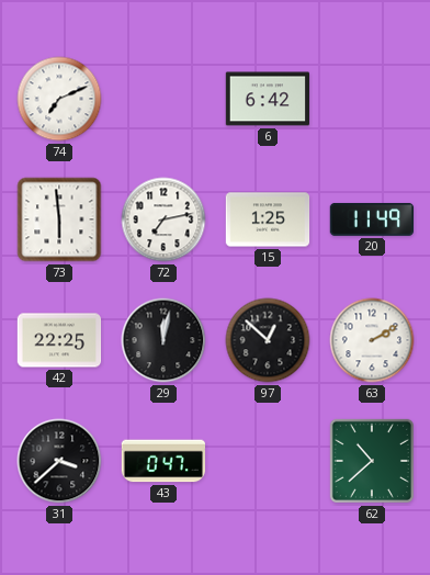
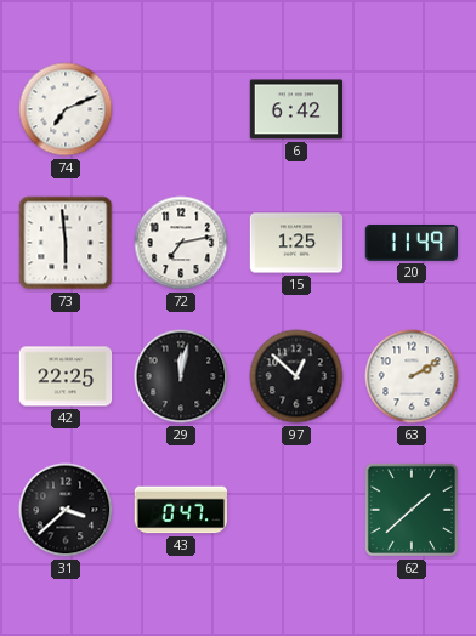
62: 10:38 -> 1:38
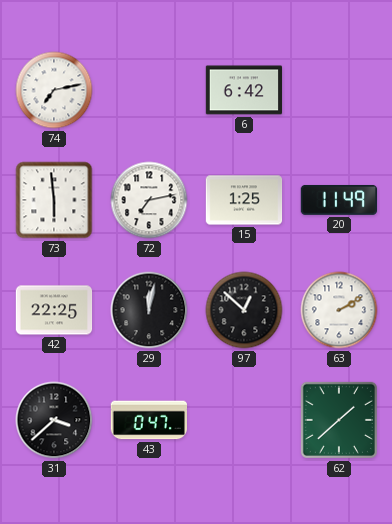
74: 7:11 -> 7:13
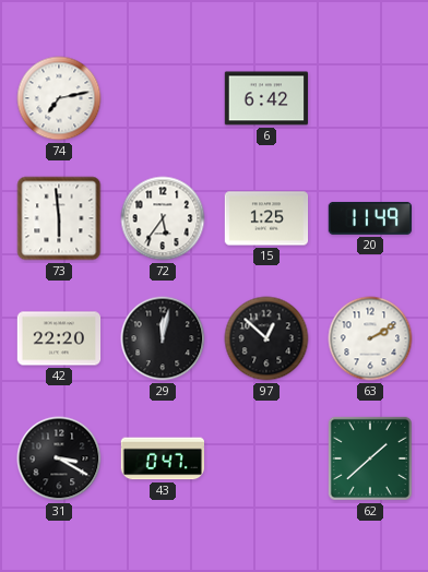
72: 7:13 -> 5:36
42: 22:25 -> 22:20
31: 3:38 -> 3:20
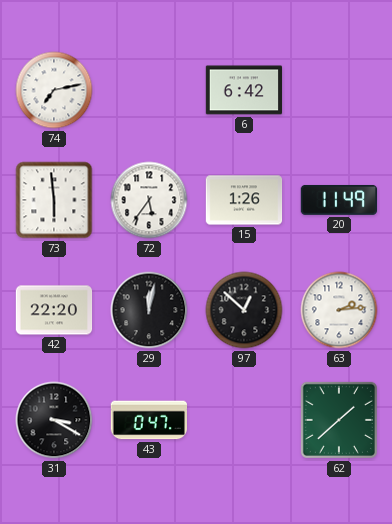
15: 1:25 -> 1:26
63: 2:10 -> 2:14
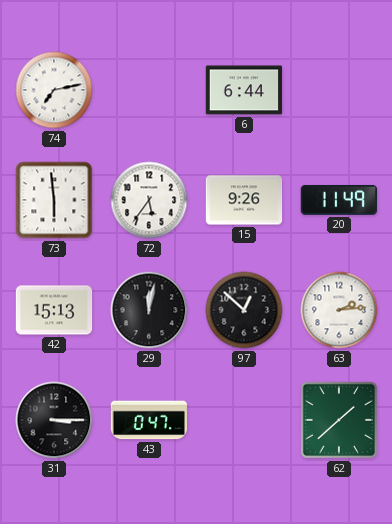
6: 6:42 -> 6:44
15: 1:26 -> 9:26
42: 22:20 -> 15:13
31: 3:20 -> 3:15
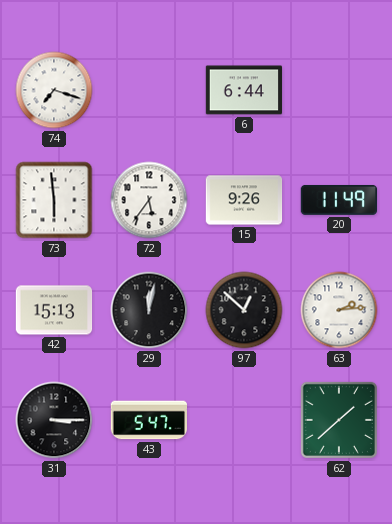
74: 7:13 -> 7:18
43: 0:47 -> 5:47
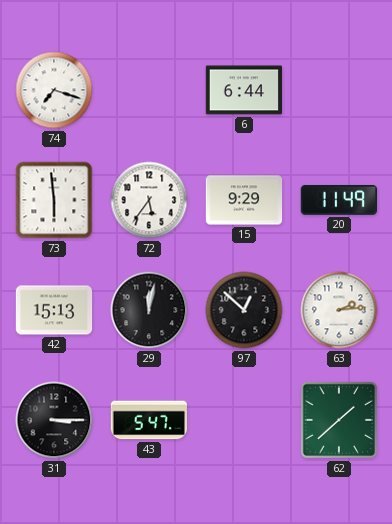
15: 9:26 -> 9:29
